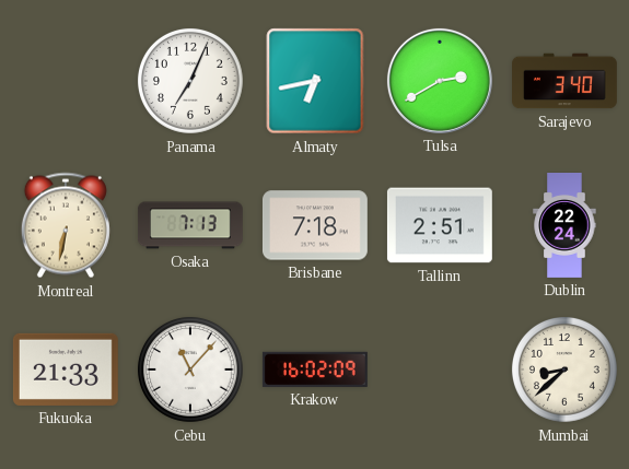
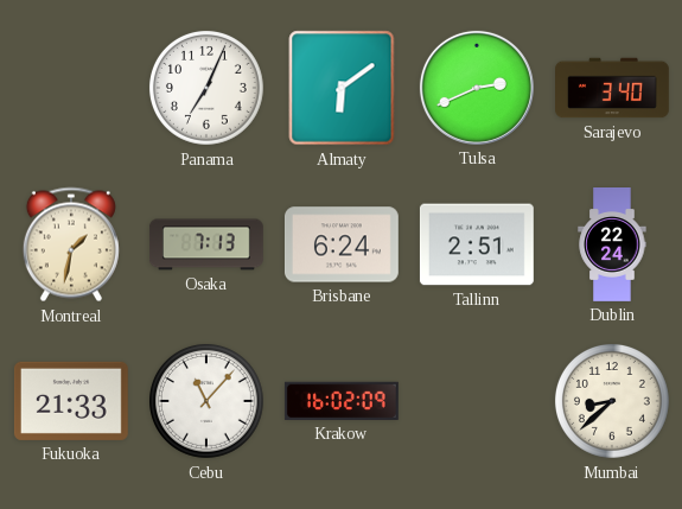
Almaty: 6:43 -> 6:09
Tulsa: 2:40 -> 2:41
Montreal: 6:32 -> 1:32
Brisbane: 7:18 -> 6:24
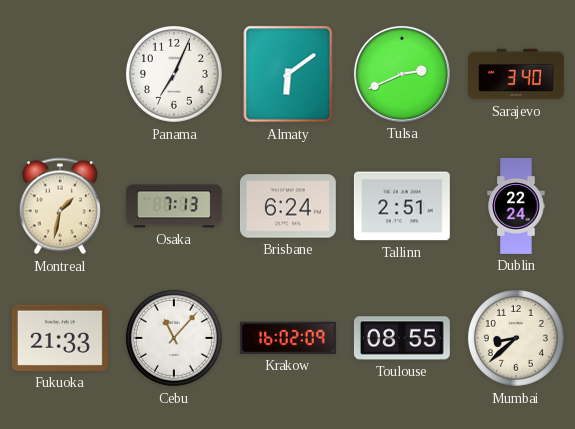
Toulouse: none -> 08:55
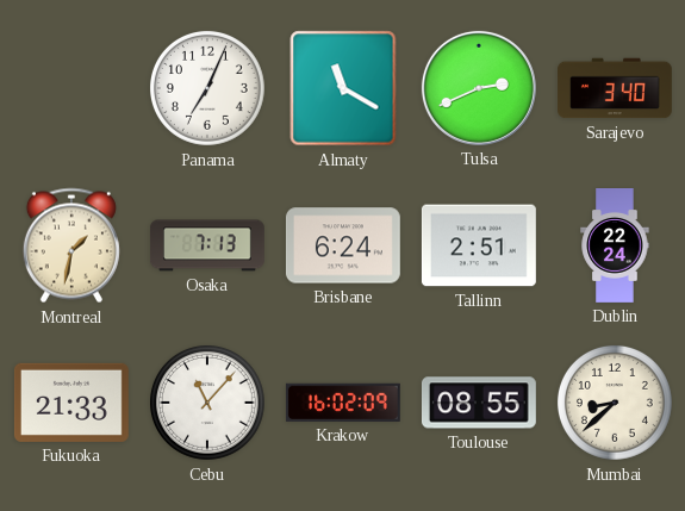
Almaty: 6:09 -> 11:20
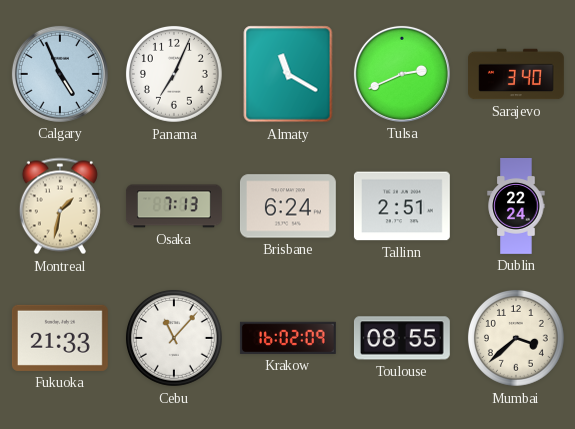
Calgary: none -> 4:56
Mumbai: 8:38 -> 3:38
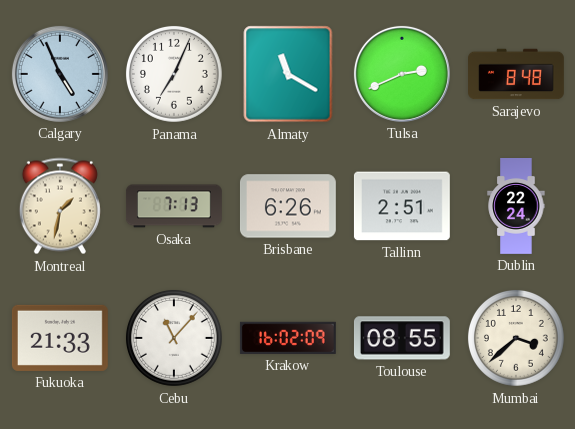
Sarajevo: 3:40 -> 8:48
Brisbane: 6:24 -> 6:26
